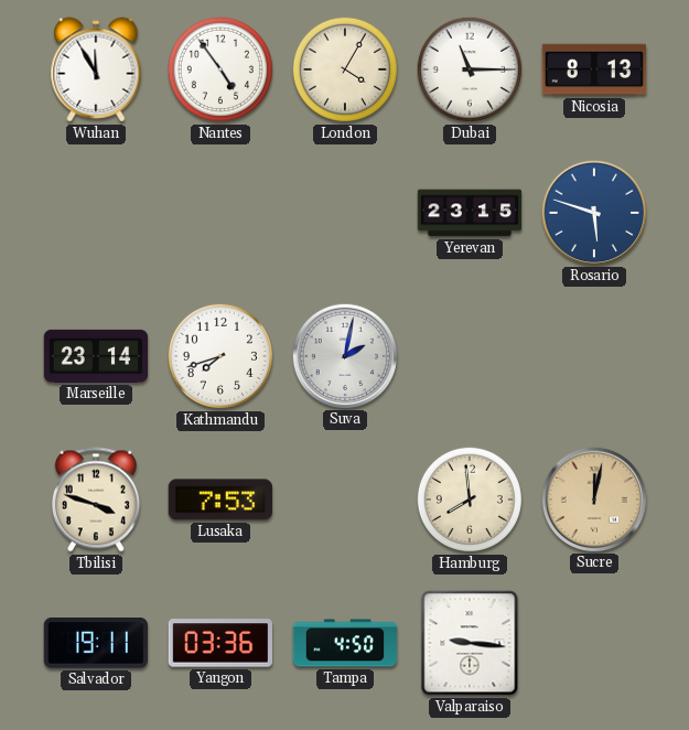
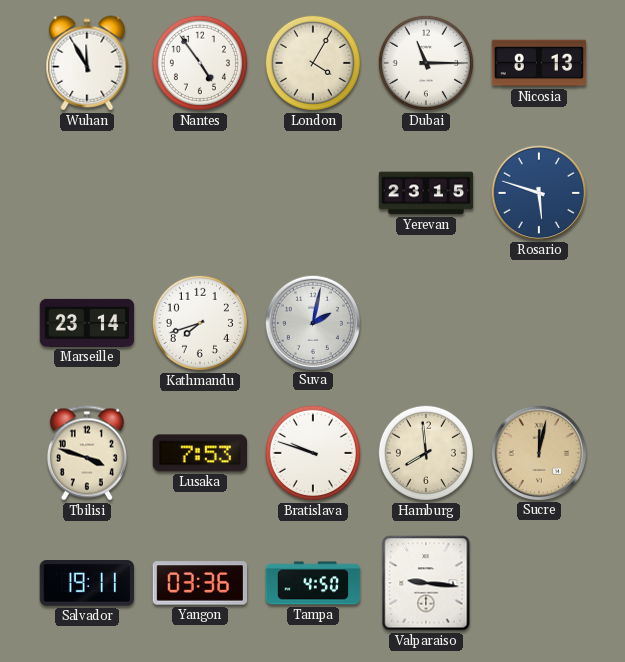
Bratislava: none -> 9:48
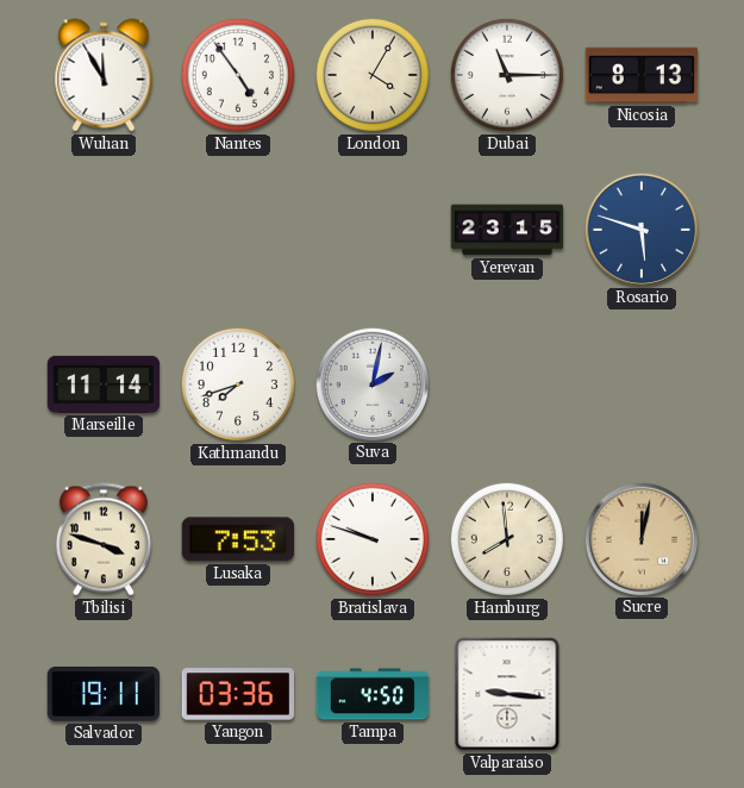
Marseille: 23:14 -> 11:14
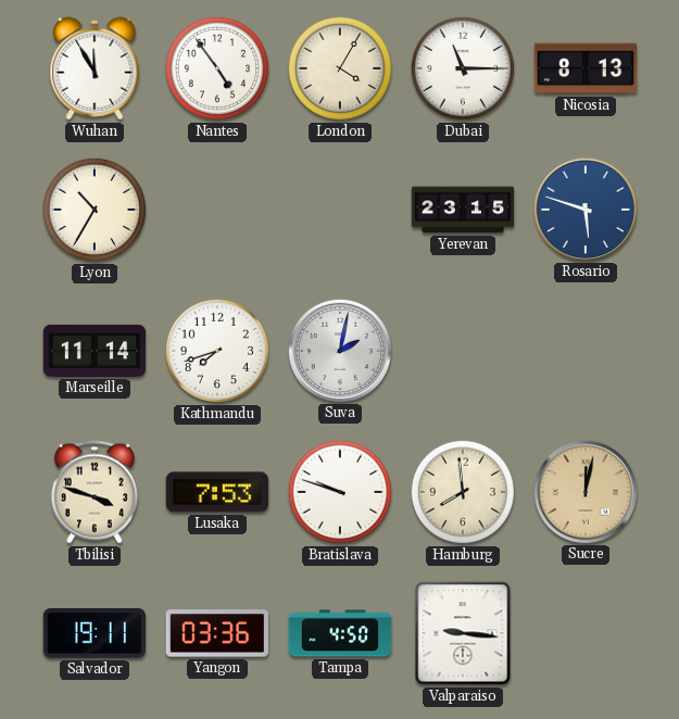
Lyon: none -> 10:35
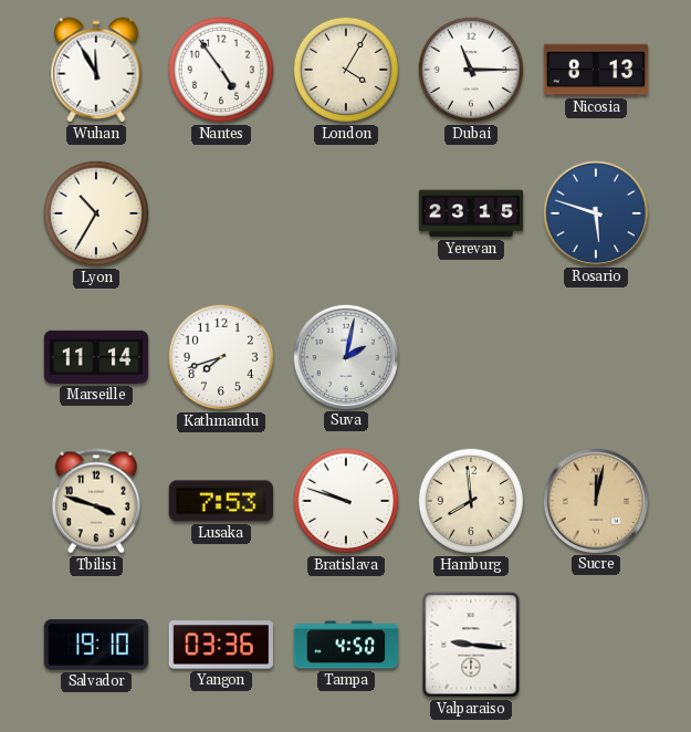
Salvador: 19:11 -> 19:10
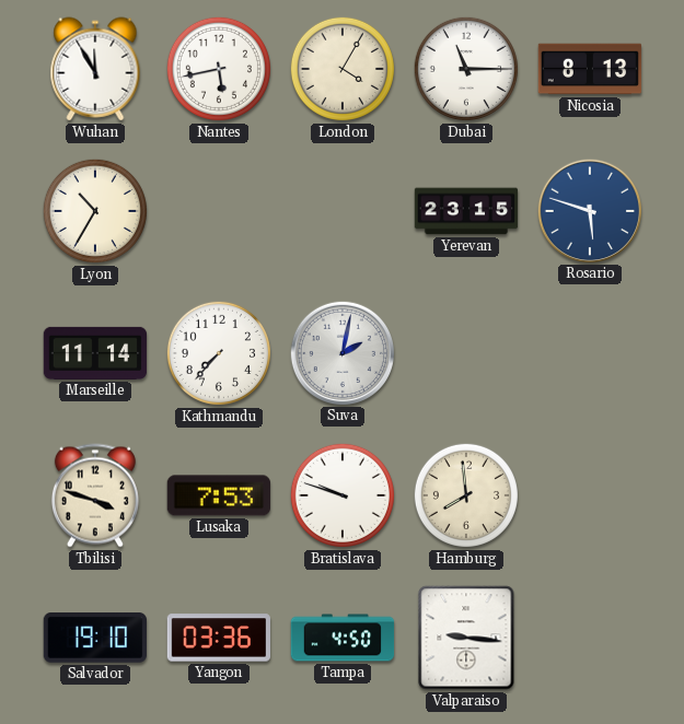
Nantes: 4:54 -> 5:43
Kathmandu: 7:42 -> 7:37
Sucre: 12:02 -> none
